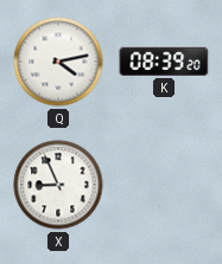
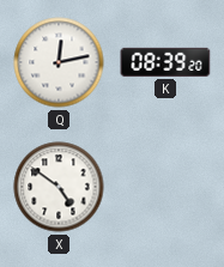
Q: 4:13 -> 12:13
X: 8:56 -> 4:51
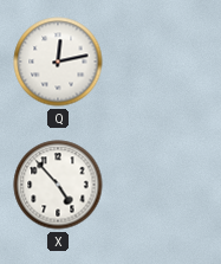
K: 08:39 -> none
X: 4:51 -> 4:53
